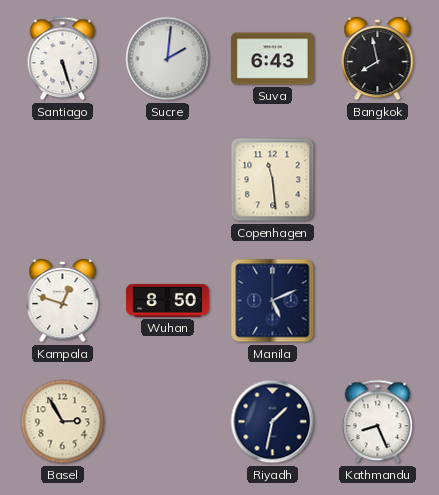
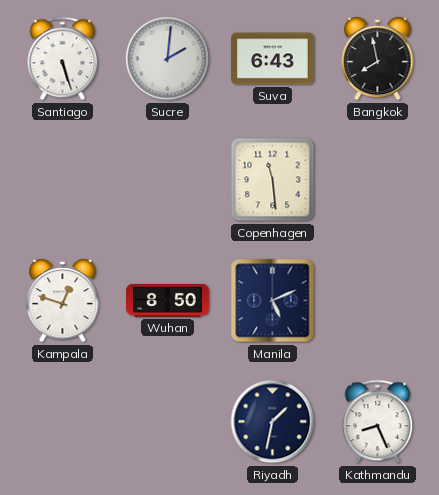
Basel: 2:55 -> none
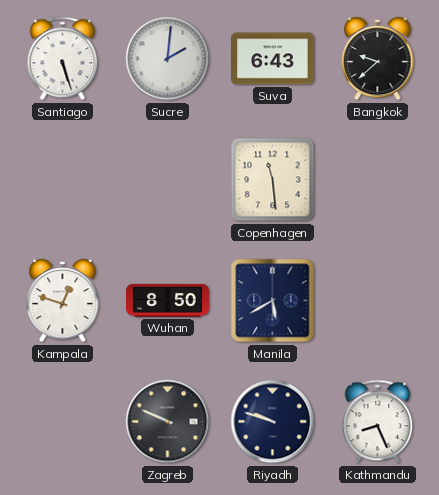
Bangkok: 7:58 -> 9:38
Manila: 5:11 -> 5:40
Zagreb: none -> 9:49
Riyadh: 1:32 -> 9:48
